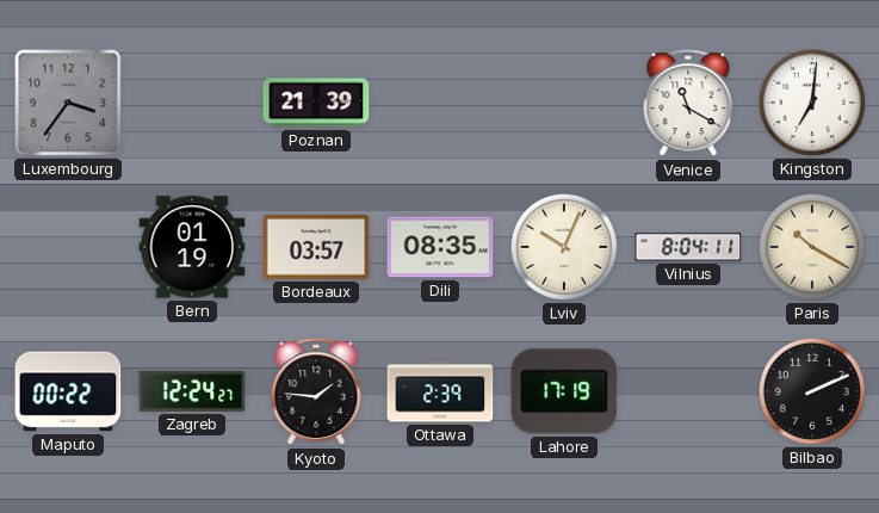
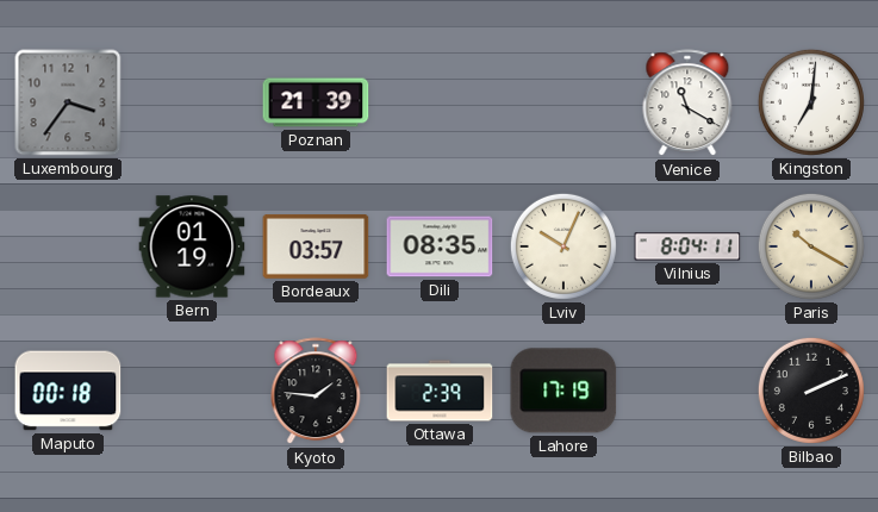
Maputo: 00:22 -> 00:18
Zagreb: 12:24 -> none
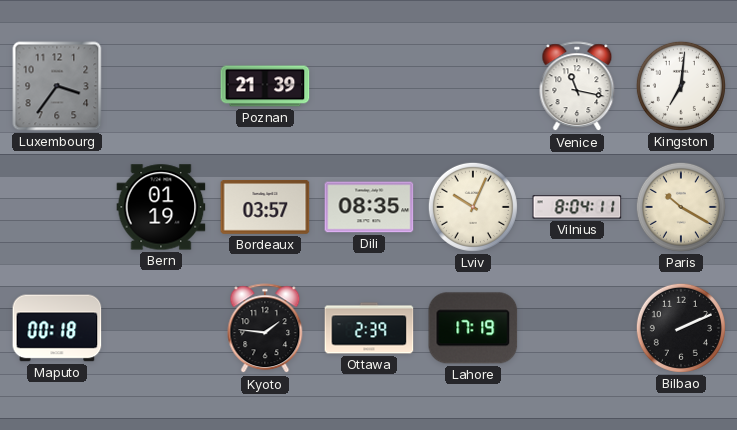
Venice: 11:20 -> 11:17
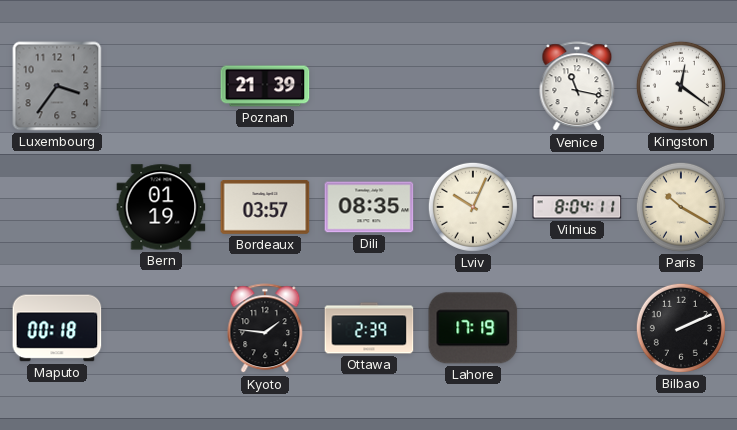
Kingston: 7:01 -> 12:21
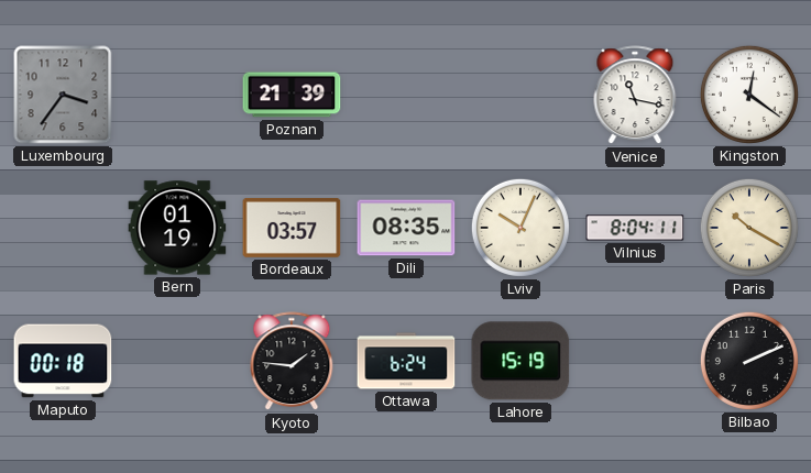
Ottawa: 2:39 -> 6:24
Lahore: 17:19 -> 15:19
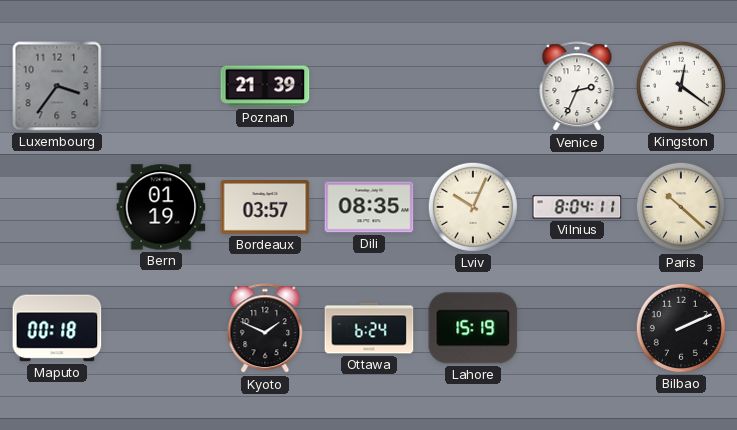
Venice: 11:17 -> 2:34
Paris: 10:20 -> 10:22
Kyoto: 1:46 -> 1:49
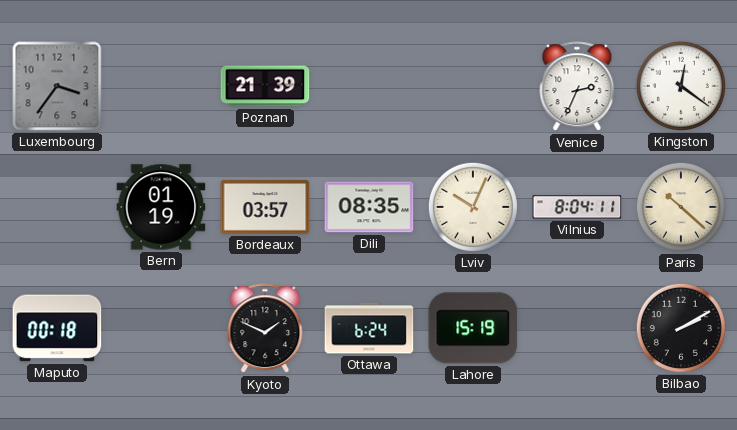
Bilbao: 2:11 -> 2:10
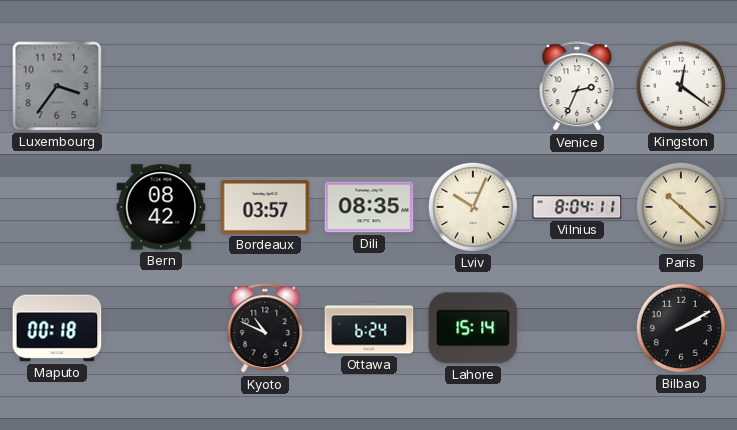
Poznan: 21:39 -> none
Bern: 01:19 -> 08:42
Kyoto: 1:49 -> 10:49
Lahore: 15:19 -> 15:14
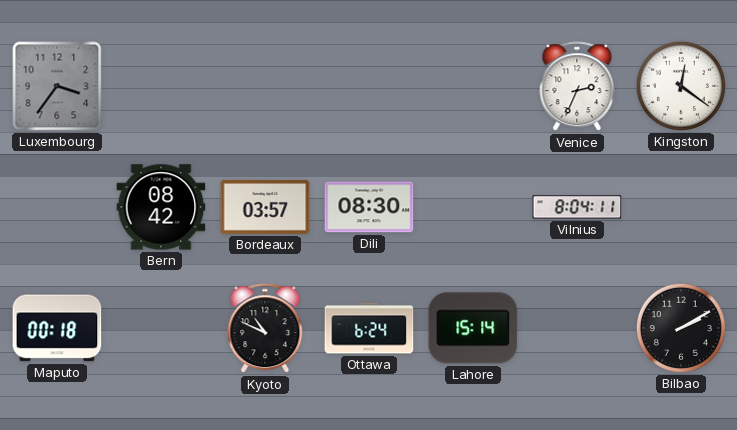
Dili: 08:35 -> 08:30
Lviv: 10:04 -> none
Paris: 10:22 -> none
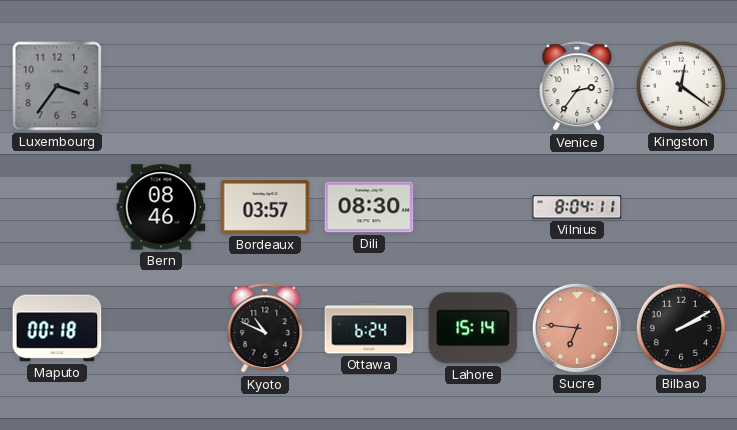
Venice: 2:34 -> 2:36
Bern: 08:42 -> 08:46
Sucre: none -> 6:46
